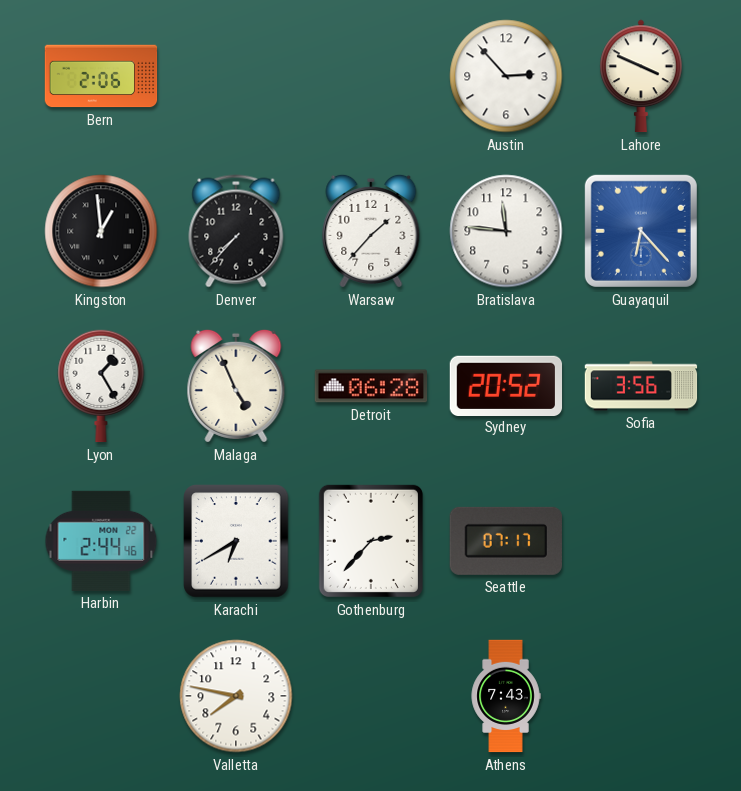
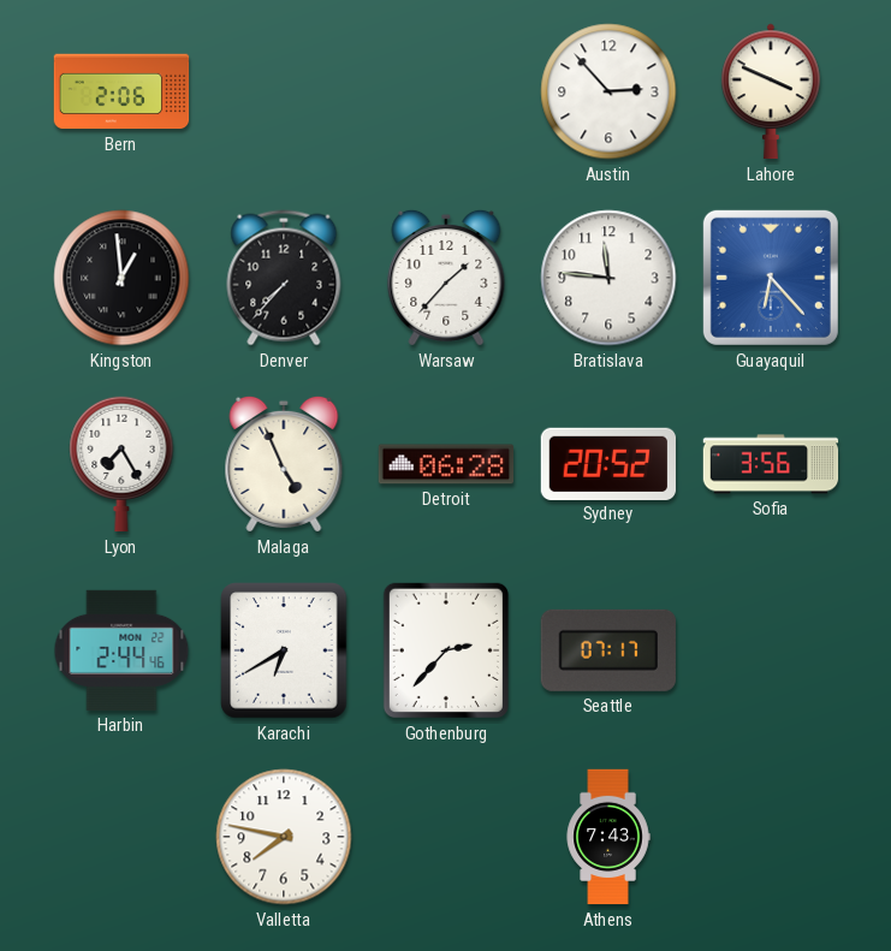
Lyon: 1:25 -> 7:25
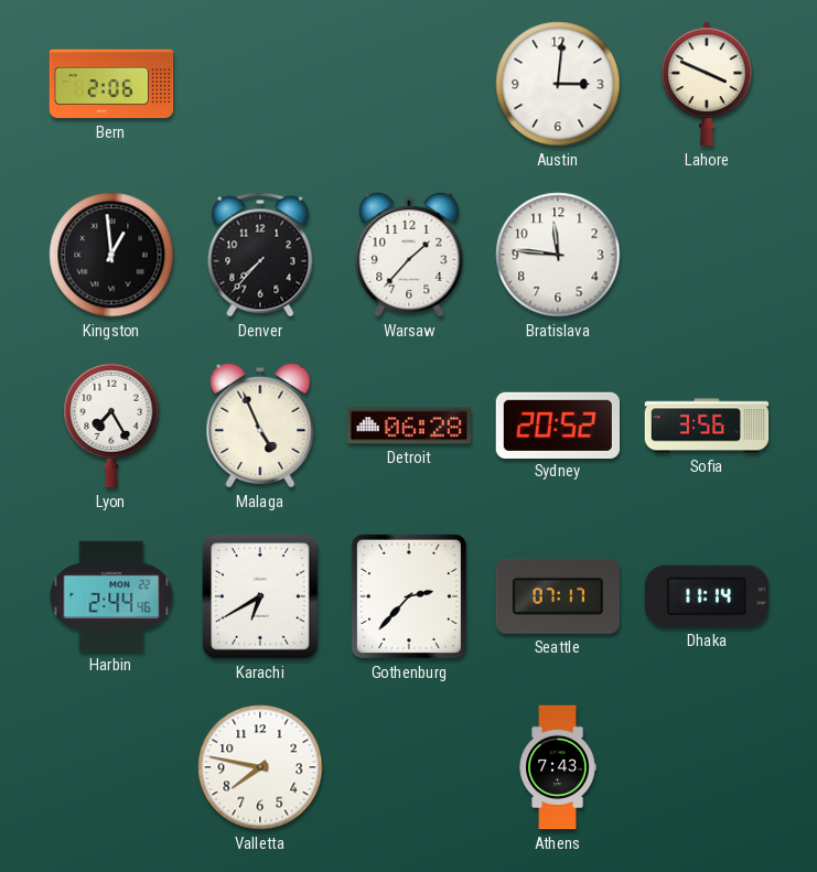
Austin: 2:53 -> 3:01
Guayaquil: 6:23 -> none
Dhaka: none -> 11:14
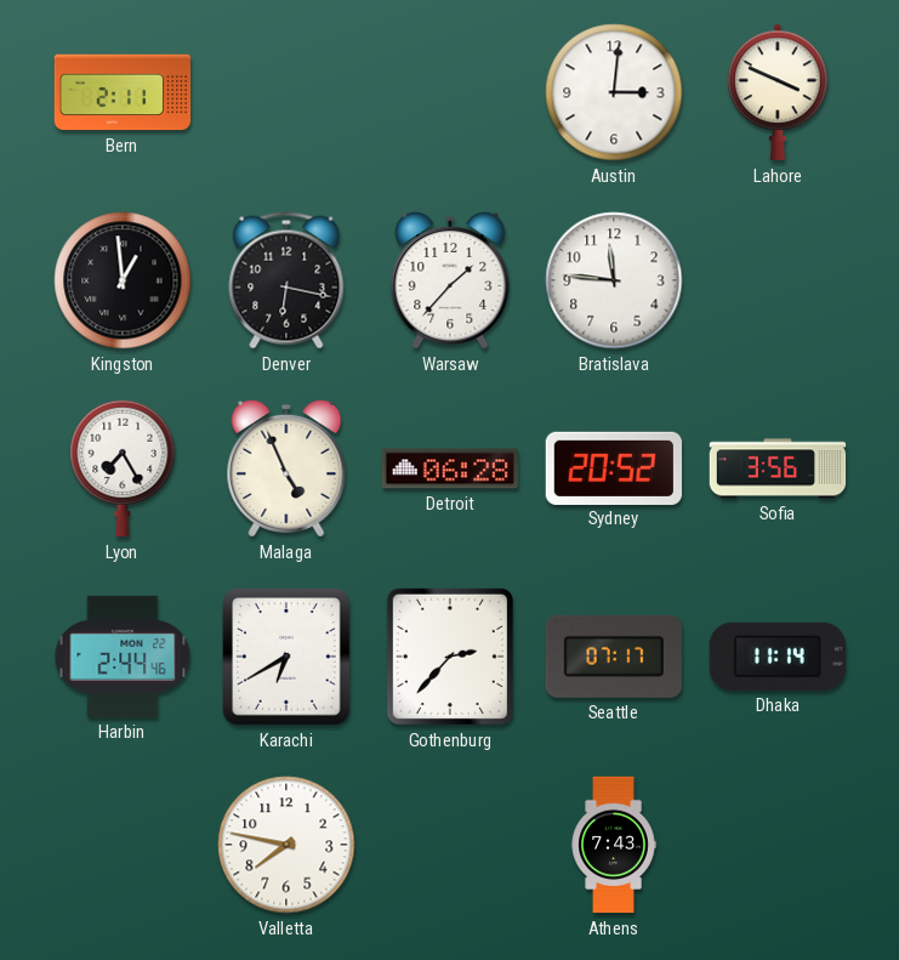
Bern: 2:06 -> 2:11
Denver: 7:37 -> 6:17
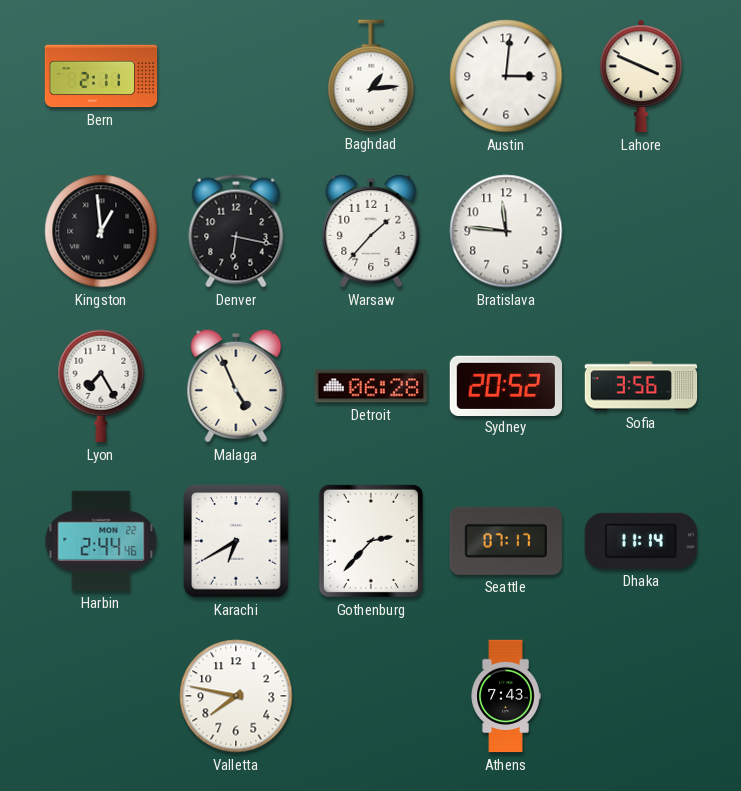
Baghdad: none -> 1:14
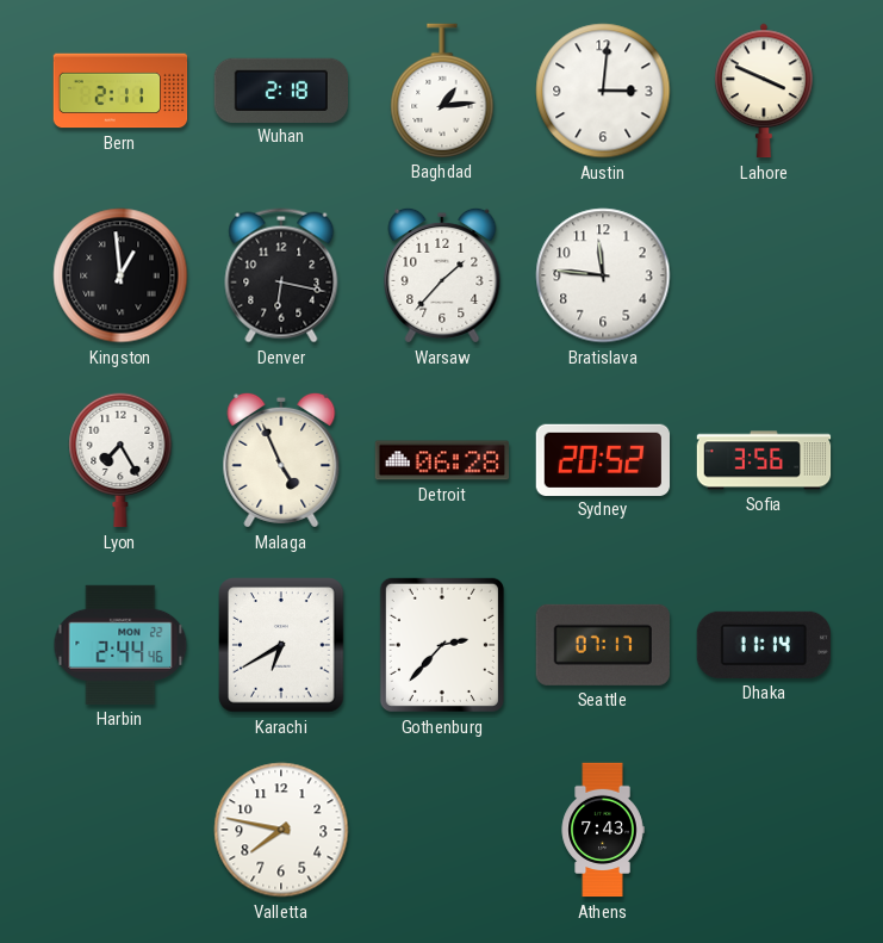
Wuhan: none -> 2:18
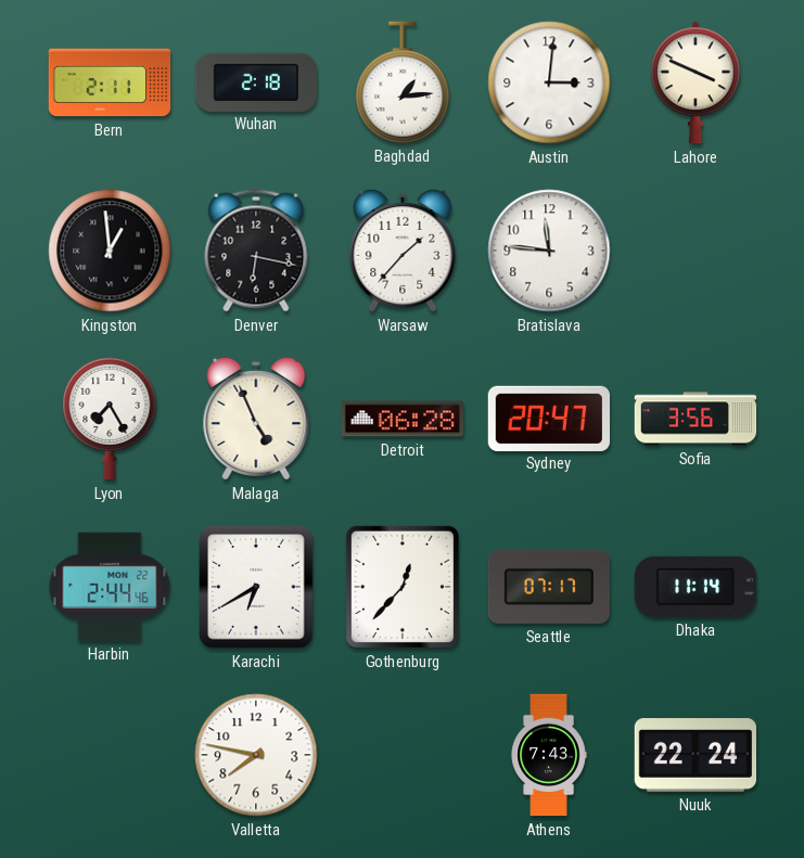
Sydney: 20:52 -> 20:47
Gothenburg: 2:37 -> 12:37
Nuuk: none -> 22:24
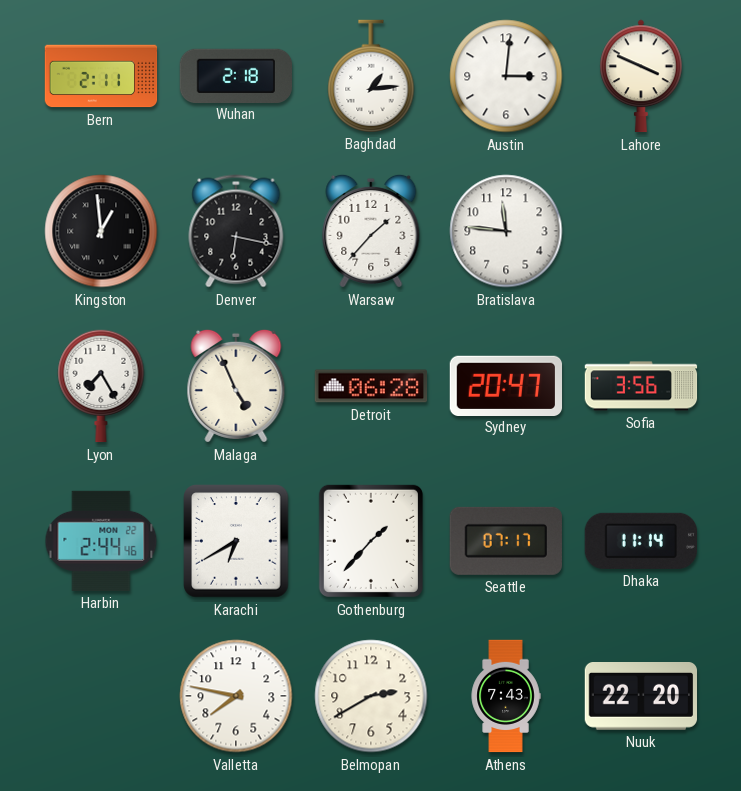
Gothenburg: 12:37 -> 1:37
Belmopan: none -> 2:40
Nuuk: 22:24 -> 22:20
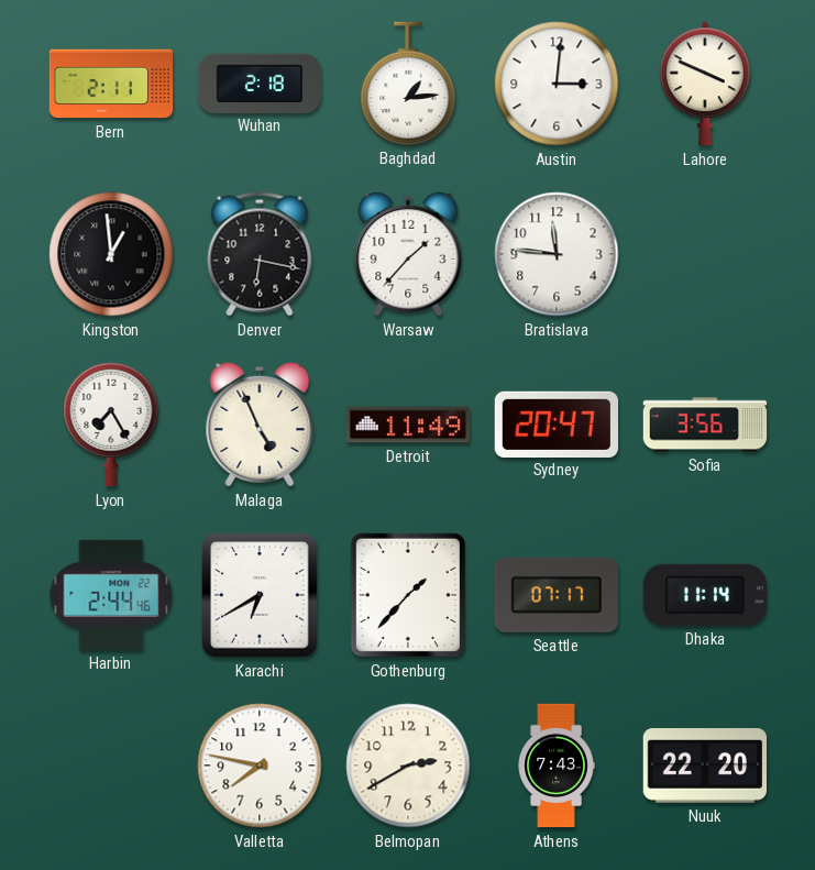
Detroit: 06:28 -> 11:49
